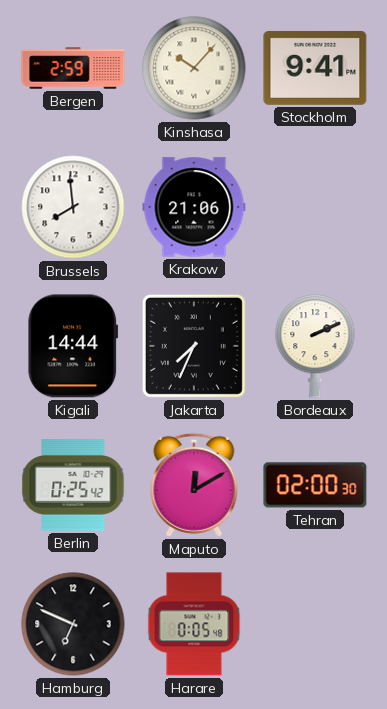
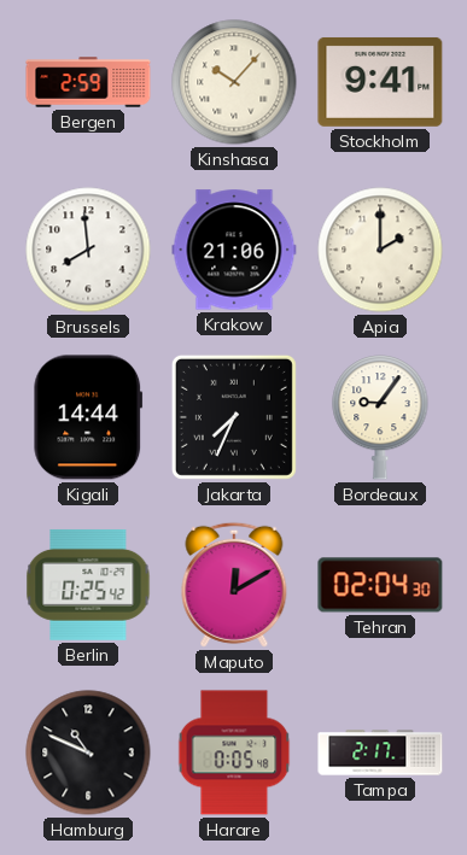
Apia: none -> 2:00
Bordeaux: 2:11 -> 9:06
Tehran: 02:00 -> 02:04
Hamburg: 6:49 -> 10:49
Tampa: none -> 2:17
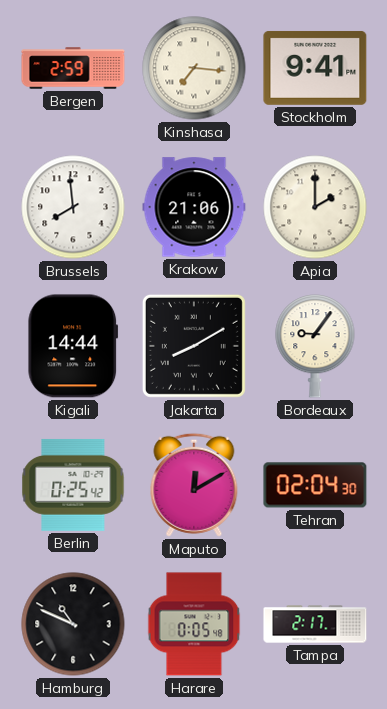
Kinshasa: 10:07 -> 7:16
Jakarta: 7:34 -> 8:10
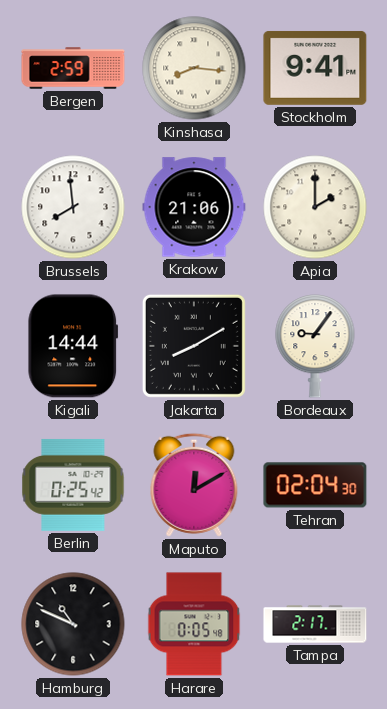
Kinshasa: 7:16 -> 8:16
